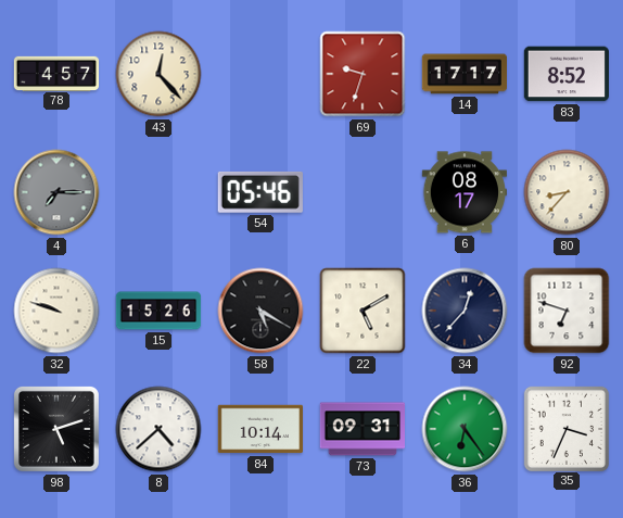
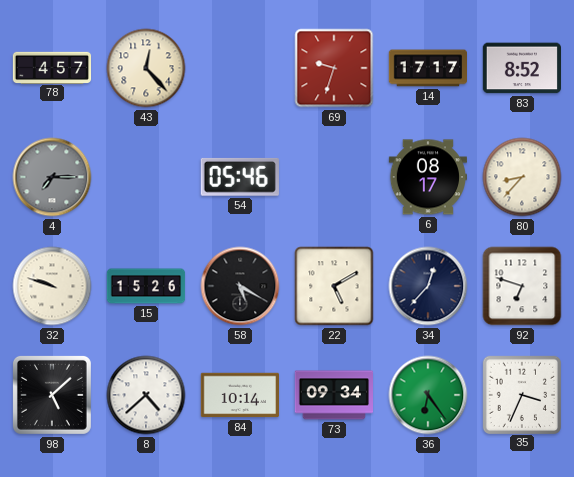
98: 5:12 -> 5:08
73: 09:31 -> 09:34
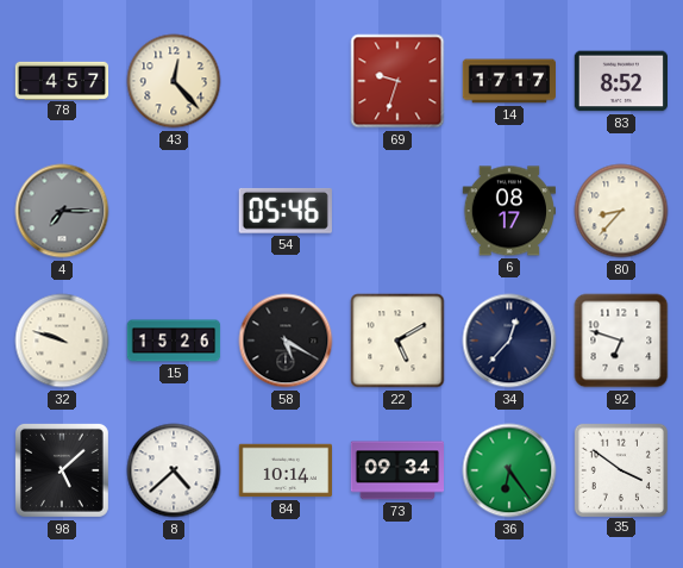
35: 3:34 -> 3:51
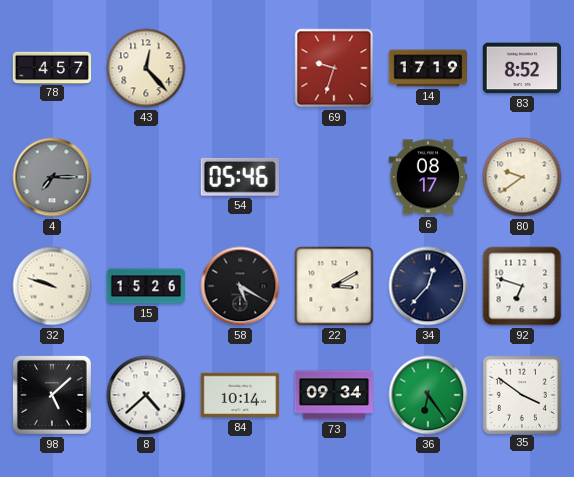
14: 17:17 -> 17:19
80: 8:37 -> 9:39
22: 5:10 -> 3:10
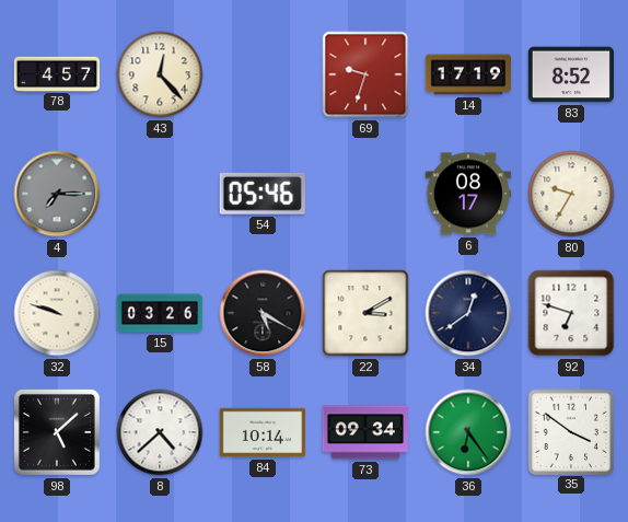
80: 9:39 -> 9:35
15: 15:26 -> 03:26
34: 12:37 -> 12:39
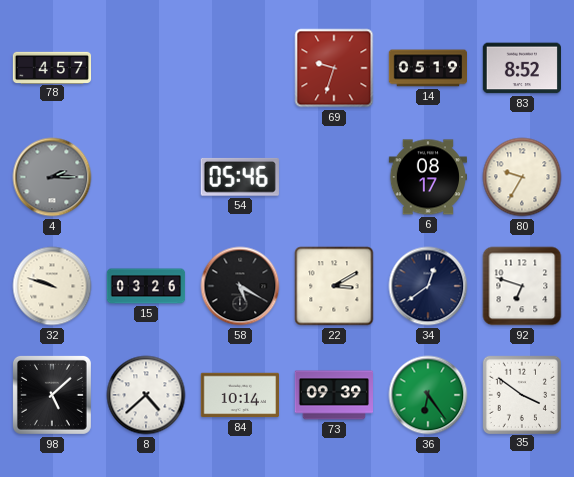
43: 12:23 -> none
14: 17:19 -> 05:19
4: 7:15 -> 2:15
73: 09:34 -> 09:39
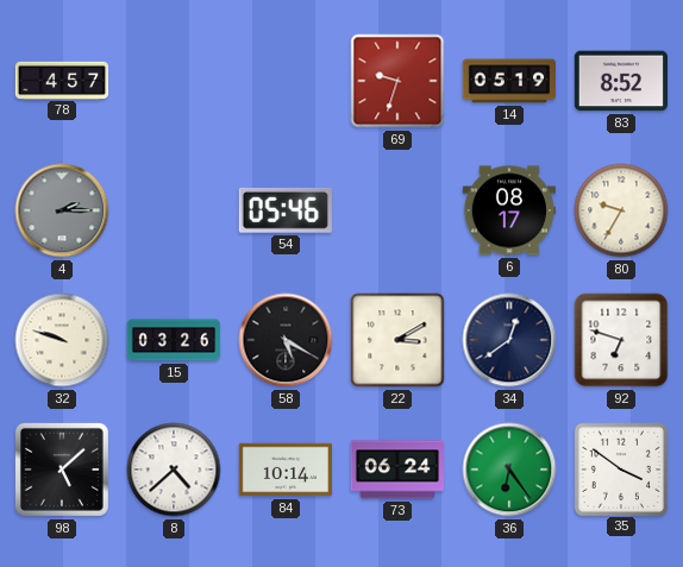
73: 09:39 -> 06:24
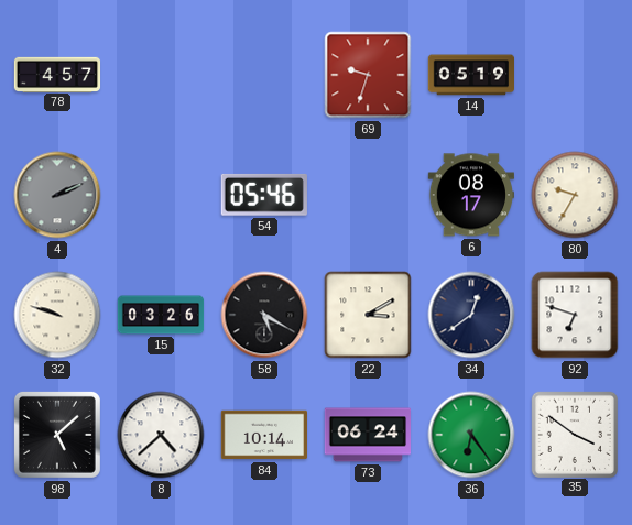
83: 8:52 -> none
4: 2:15 -> 2:11
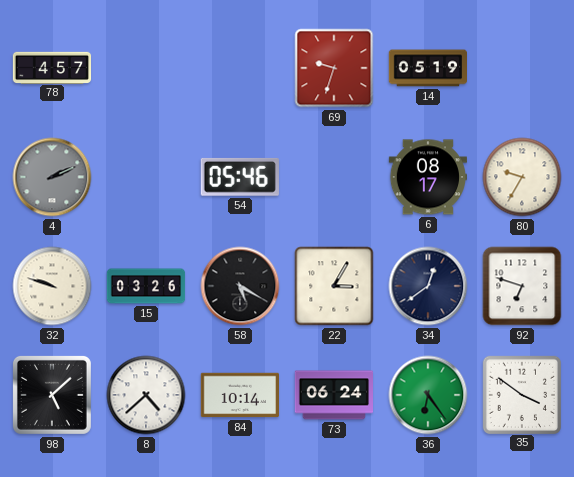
22: 3:10 -> 3:05
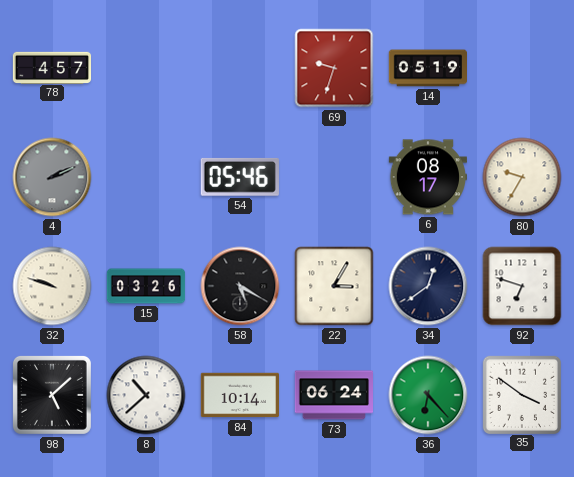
8: 4:38 -> 10:38
36: 6:24 -> 6:23
